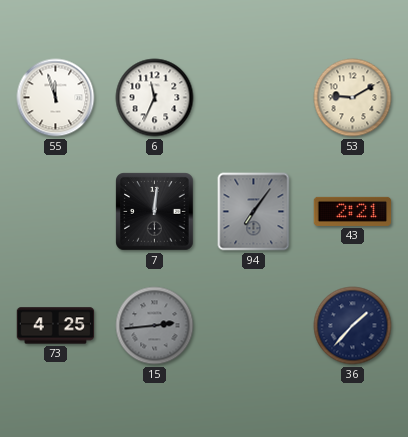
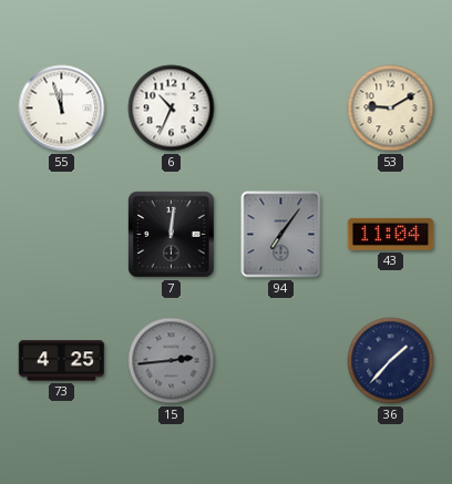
6: 11:34 -> 10:34
43: 2:21 -> 11:04
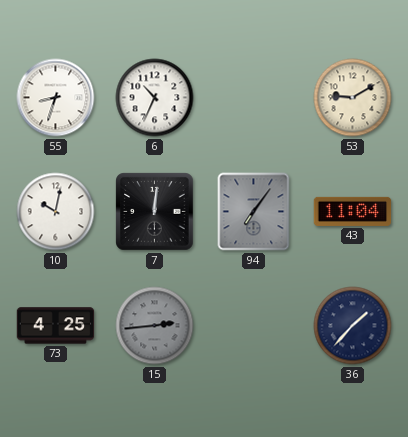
55: 11:57 -> 8:33
10: none -> 10:02
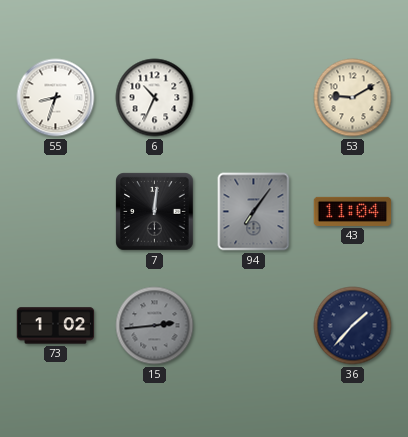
10: 10:02 -> none
73: 4:25 -> 1:02
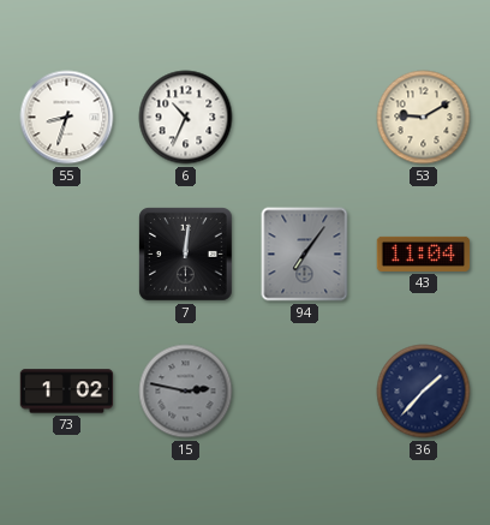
15: 2:44 -> 2:47
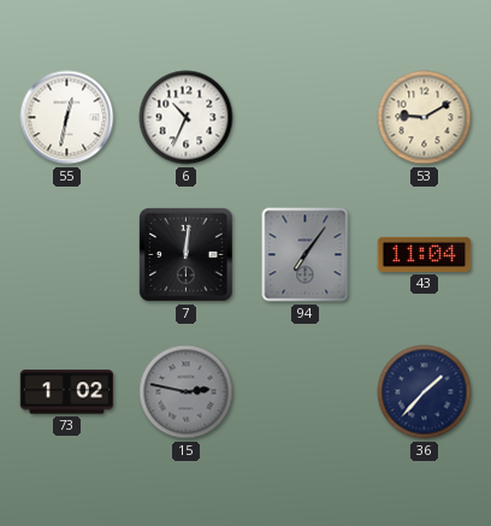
55: 8:33 -> 12:32
